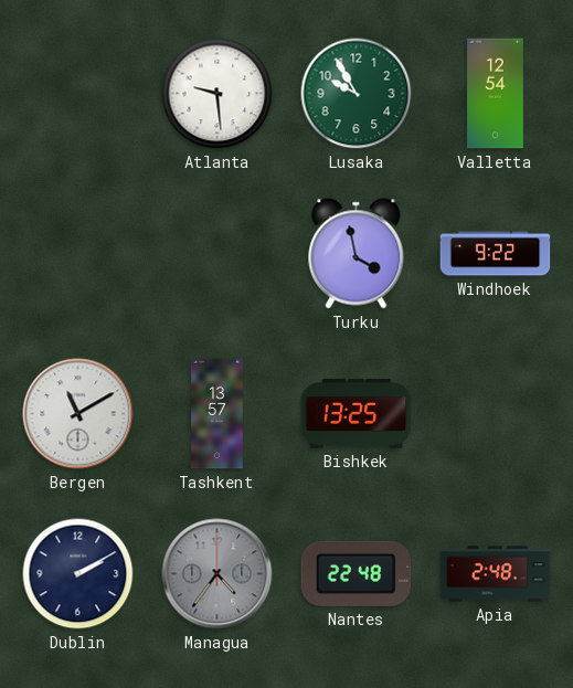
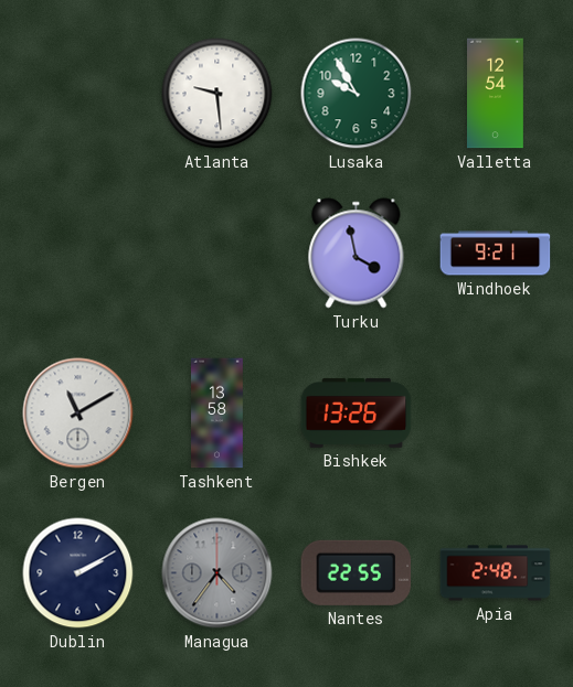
Windhoek: 9:22 -> 9:21
Tashkent: 13:57 -> 13:58
Bishkek: 13:25 -> 13:26
Nantes: 22:48 -> 22:55
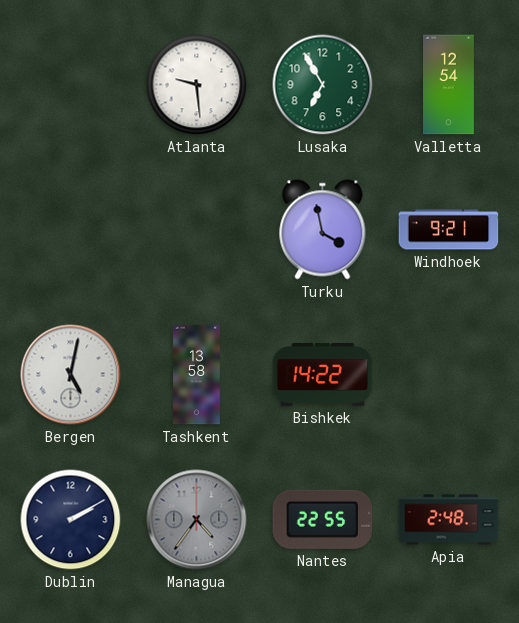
Lusaka: 9:55 -> 6:55
Bergen: 11:10 -> 5:02
Bishkek: 13:26 -> 14:22
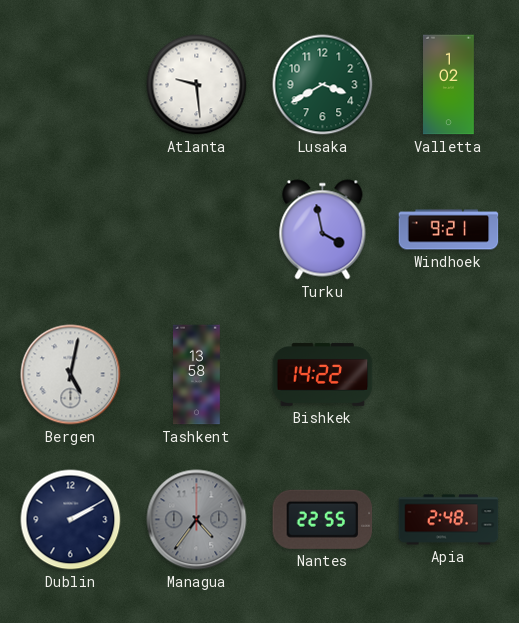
Lusaka: 6:55 -> 3:40
Valletta: 12:54 -> 1:02
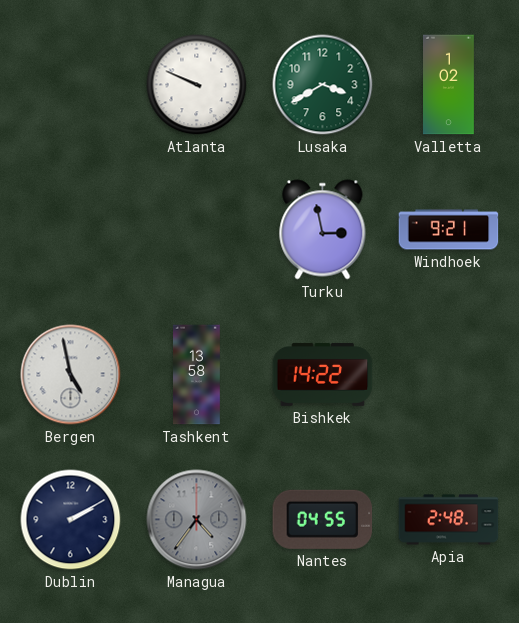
Atlanta: 9:29 -> 9:49
Turku: 3:58 -> 2:58
Bergen: 5:02 -> 4:58
Nantes: 22:55 -> 04:55
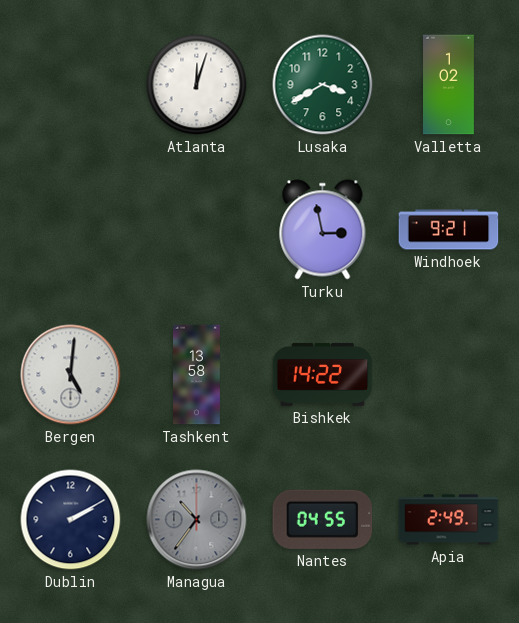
Atlanta: 9:49 -> 12:03
Bergen: 4:58 -> 5:01
Managua: 4:36 -> 10:36
Apia: 2:48 -> 2:49
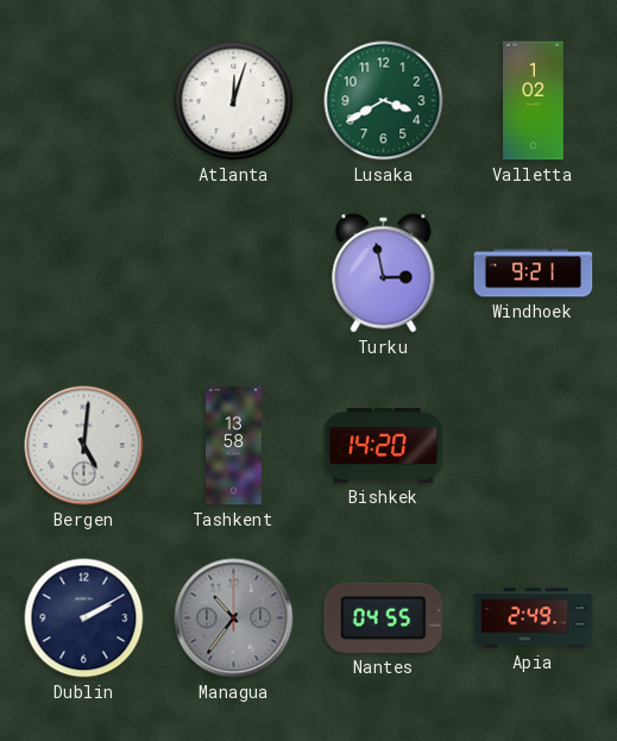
Bishkek: 14:22 -> 14:20
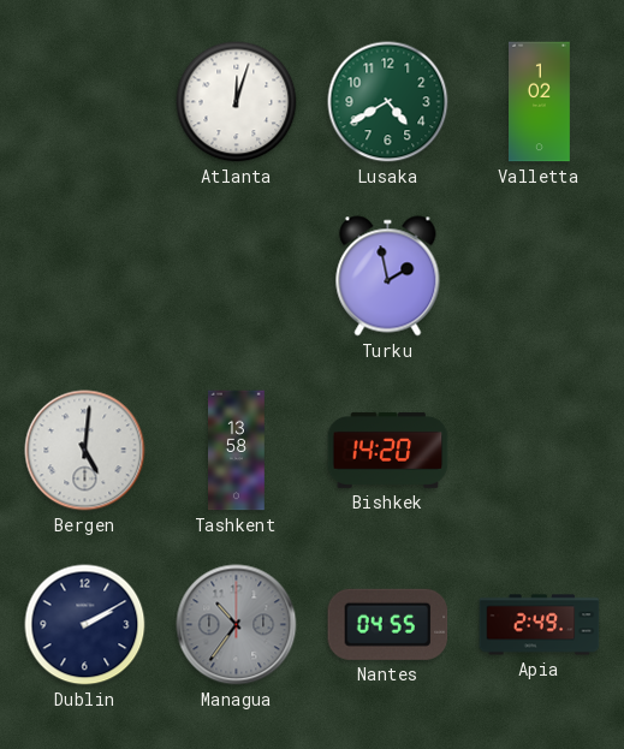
Lusaka: 3:40 -> 4:40
Turku: 2:58 -> 1:58
Windhoek: 9:21 -> none
